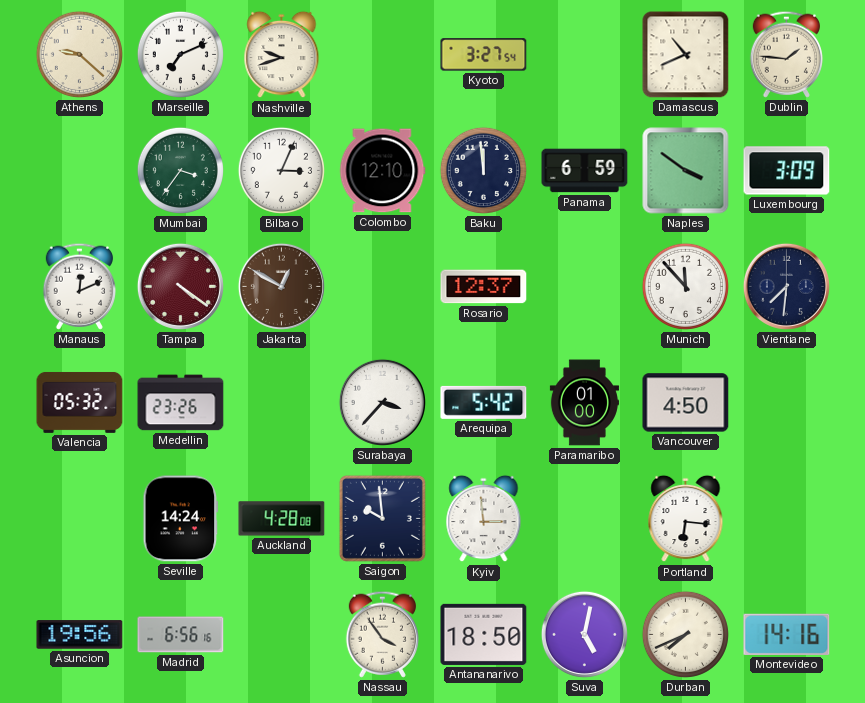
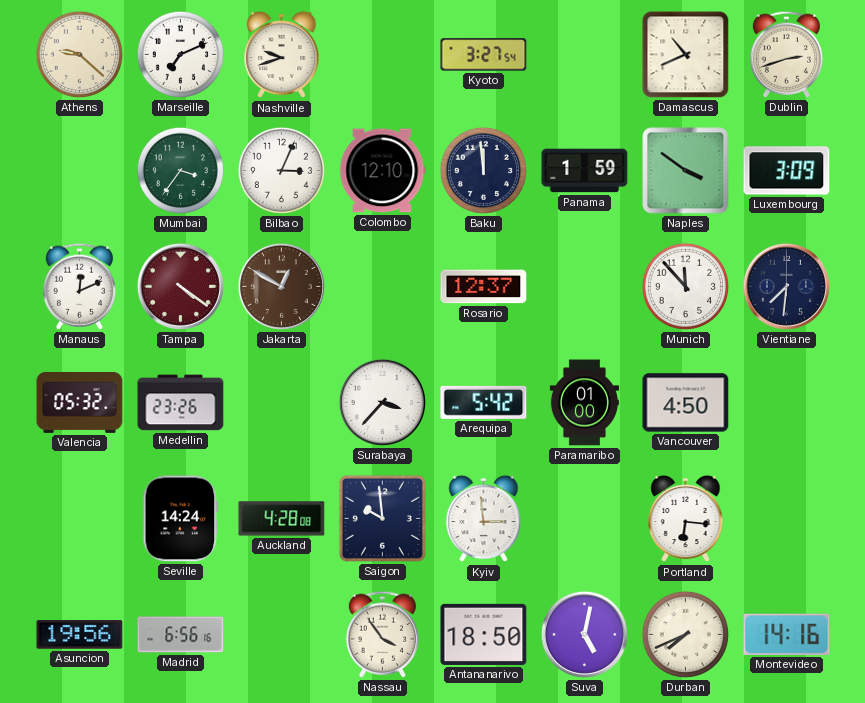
Dublin: 1:46 -> 2:42
Panama: 6:59 -> 1:59
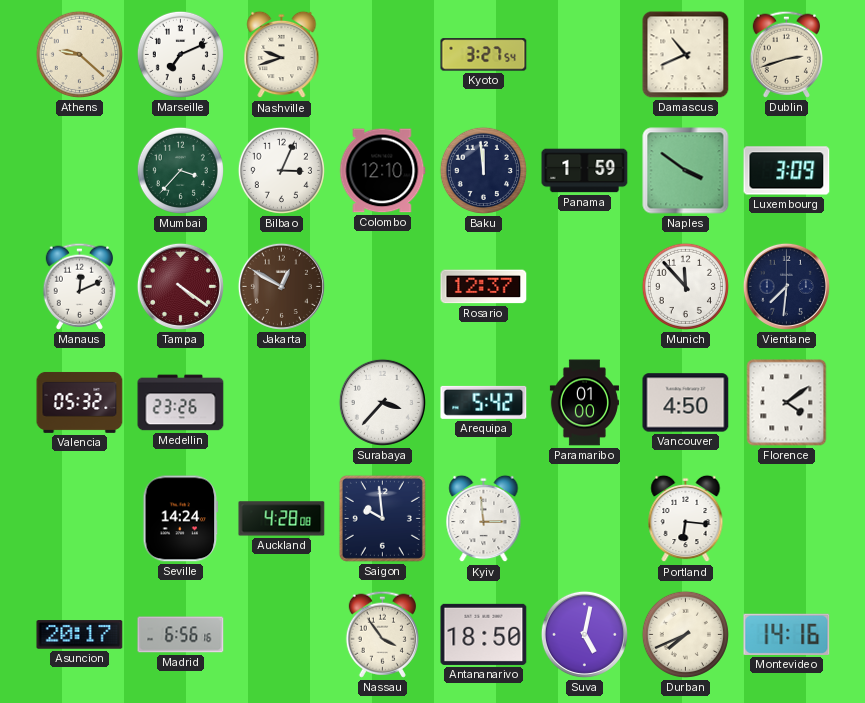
Mumbai: 3:36 -> 3:37
Florence: none -> 4:09
Asuncion: 19:56 -> 20:17
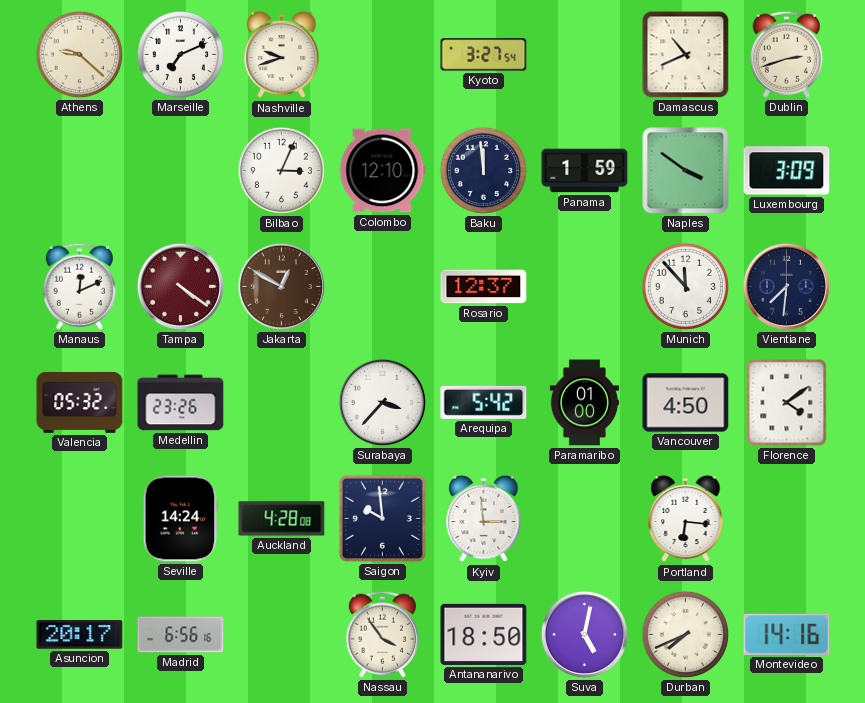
Mumbai: 3:37 -> none
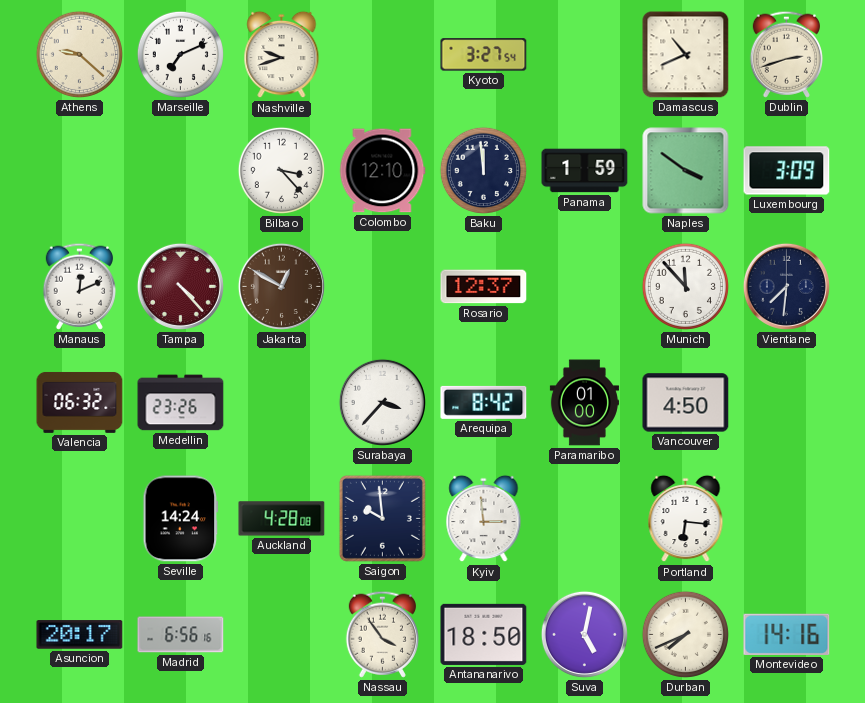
Bilbao: 3:04 -> 3:23
Tampa: 4:21 -> 4:23
Valencia: 05:32 -> 06:32
Arequipa: 5:42 -> 8:42
Florence: 4:09 -> none
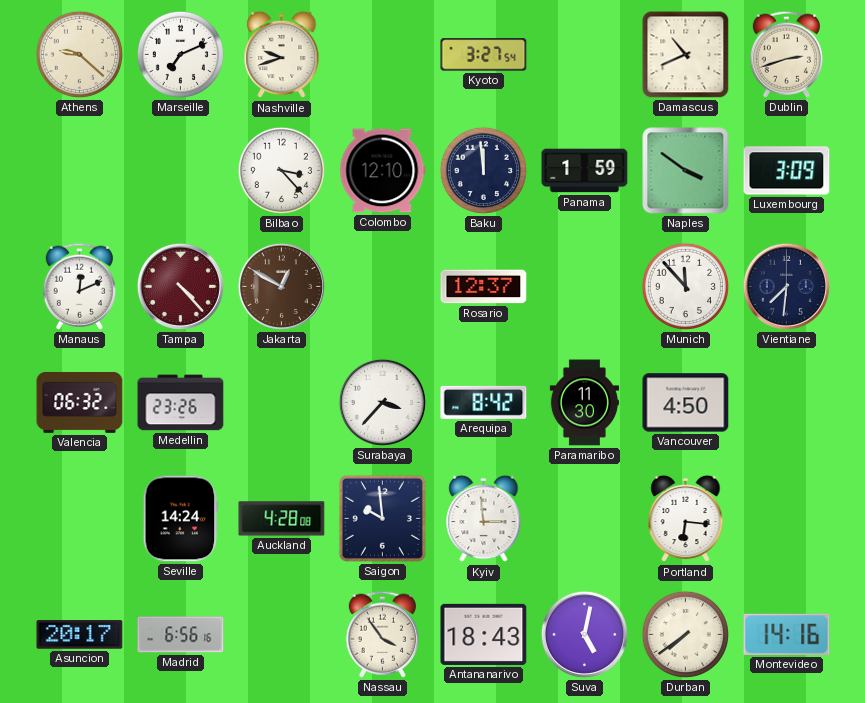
Paramaribo: 01:00 -> 11:30
Antananarivo: 18:50 -> 18:43
Durban: 7:41 -> 7:39
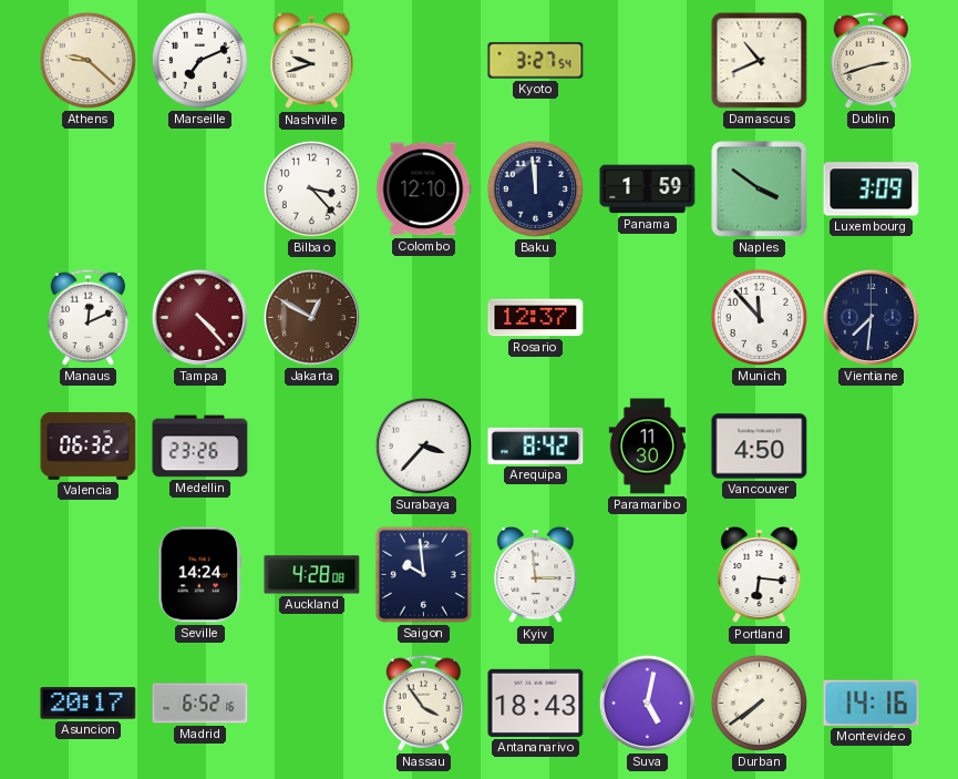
Madrid: 6:56 -> 6:52
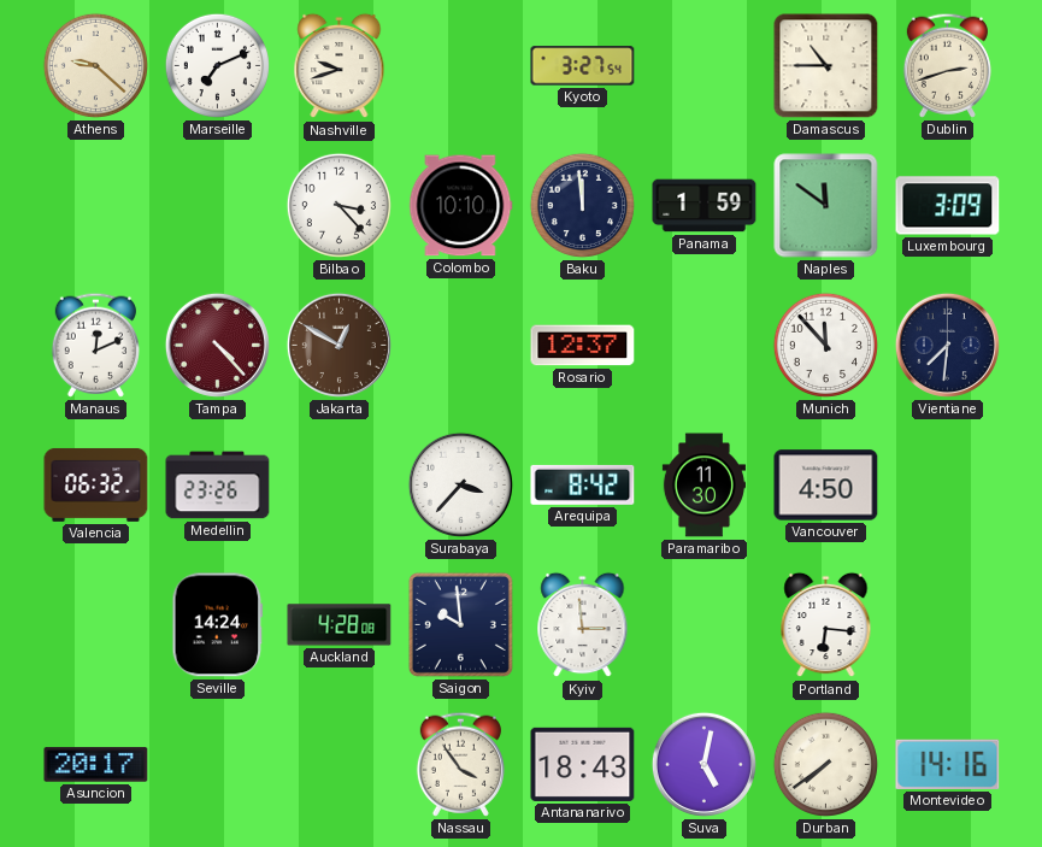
Damascus: 10:41 -> 10:45
Colombo: 12:10 -> 10:10
Naples: 3:51 -> 11:51
Madrid: 6:52 -> none
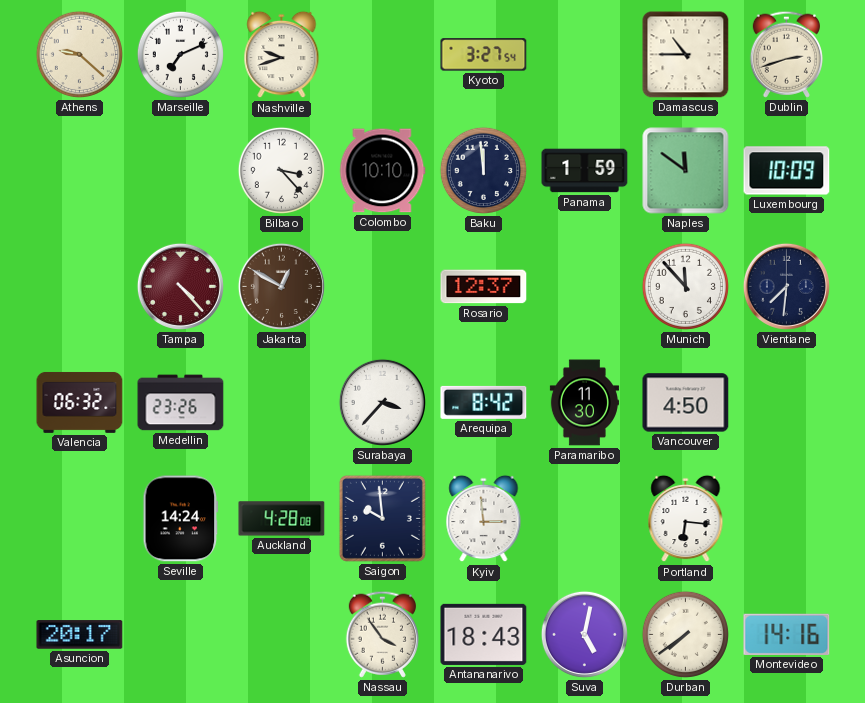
Luxembourg: 3:09 -> 10:09
Manaus: 12:11 -> none
